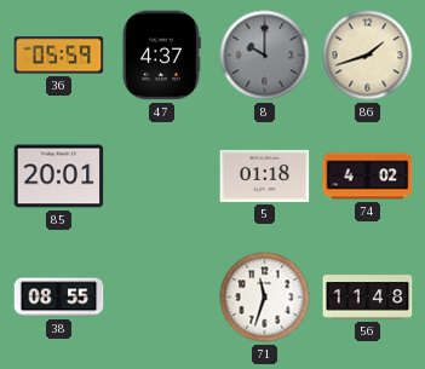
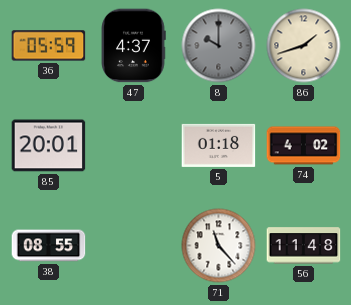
71: 11:33 -> 11:23
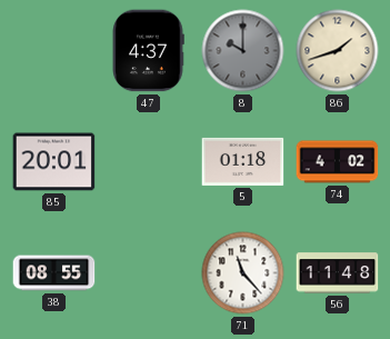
36: 05:59 -> none
